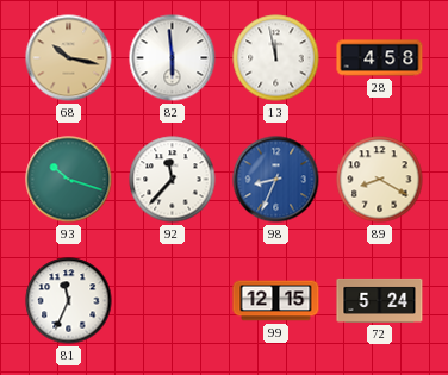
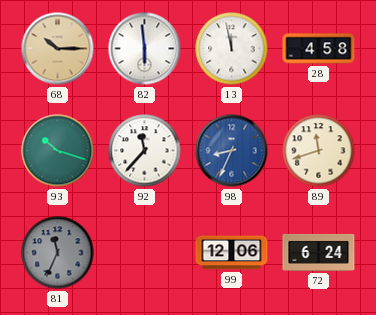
68: 10:17 -> 10:15
89: 8:20 -> 11:42
81 dial: white -> grey
99: 12:15 -> 12:06
72: 5:24 -> 6:24
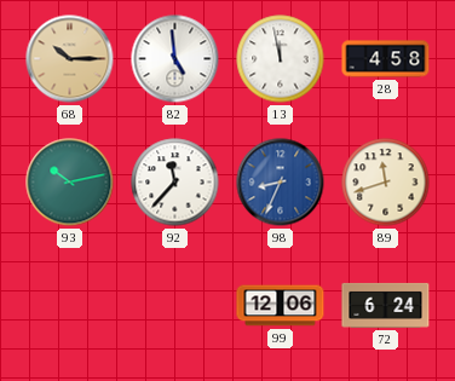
82: 5:59 -> 4:59
93: 10:18 -> 10:13
81: 11:34 -> none
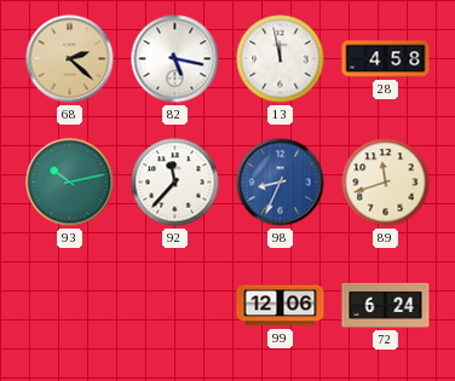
68: 10:15 -> 2:22
82: 4:59 -> 5:17
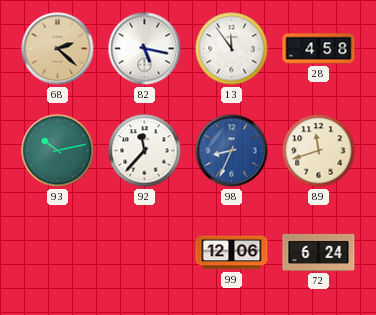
13: 11:58 -> 11:54
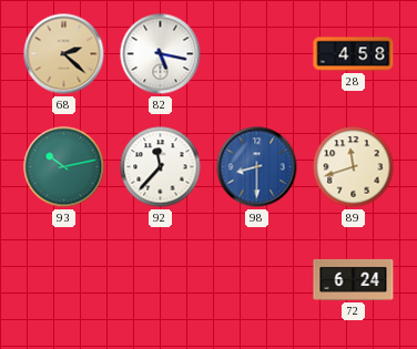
13: 11:54 -> none
98: 8:34 -> 8:30
99: 12:06 -> none
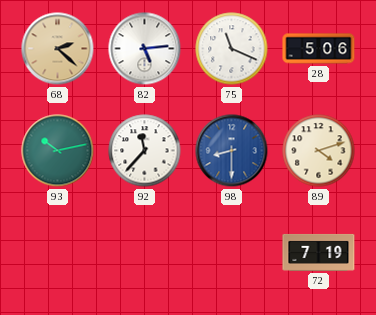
82: 5:17 -> 5:14
75: none -> 11:19
28: 4:58 -> 5:06
89: 11:42 -> 4:12
72: 6:24 -> 7:19
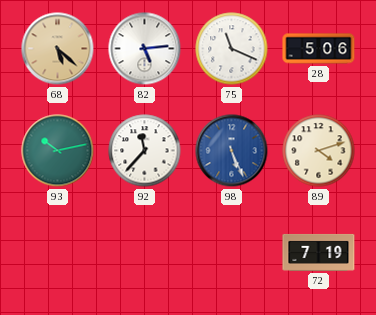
68: 2:22 -> 5:22
98: 8:30 -> 5:26
